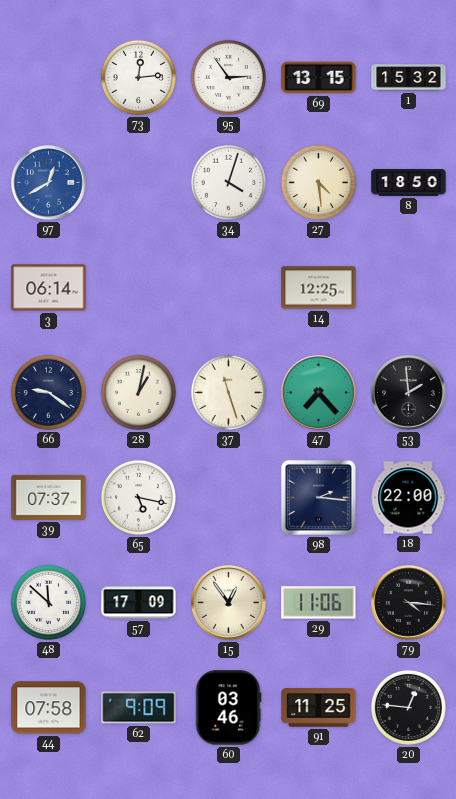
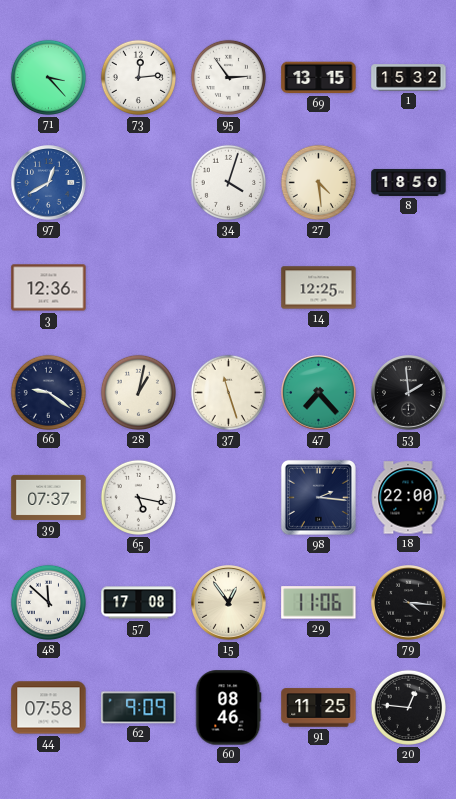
71: none -> 3:23
3: 06:14 -> 12:36
57: 17:09 -> 17:08
60: 03:46 -> 08:46
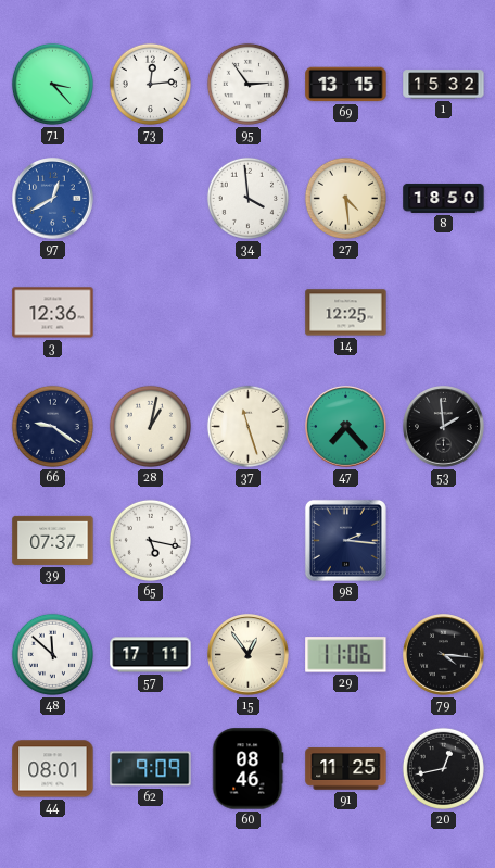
34: 4:03 -> 3:59
18: 22:00 -> none
57: 17:08 -> 17:11
44: 07:58 -> 08:01
20: 12:46 -> 12:43
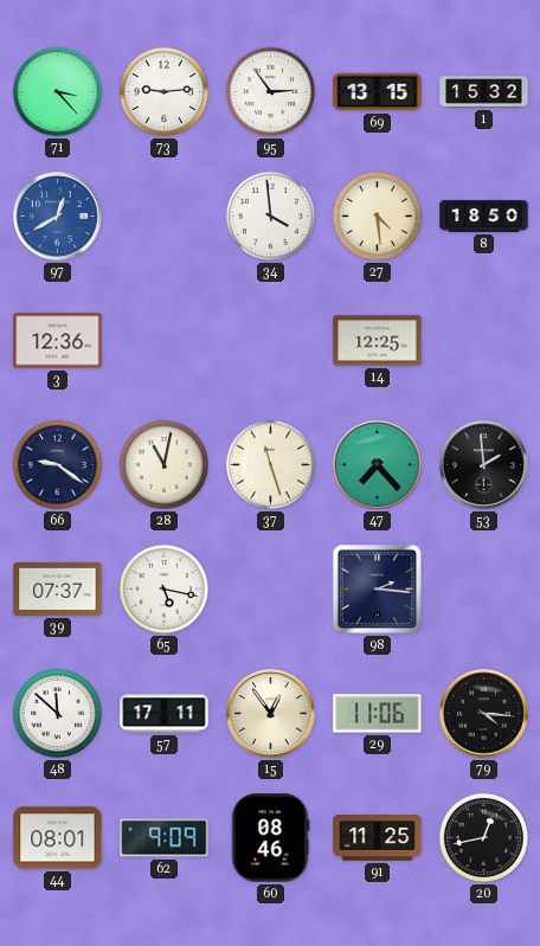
73: 12:14 -> 9:14
28: 1:02 -> 11:02
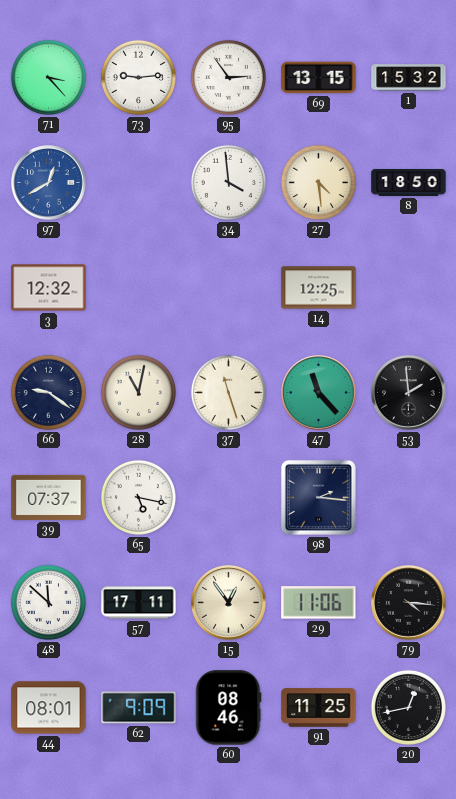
3: 12:36 -> 12:32
47: 7:23 -> 11:23
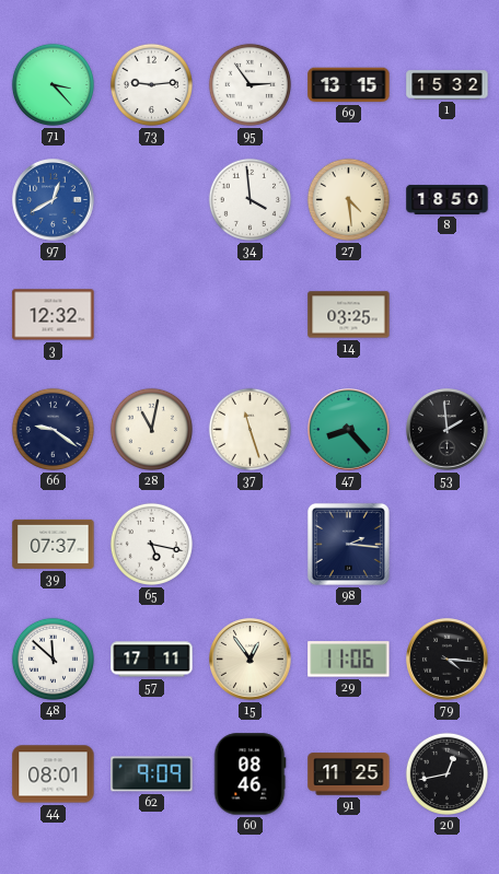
14: 12:25 -> 03:25
47: 11:23 -> 8:23
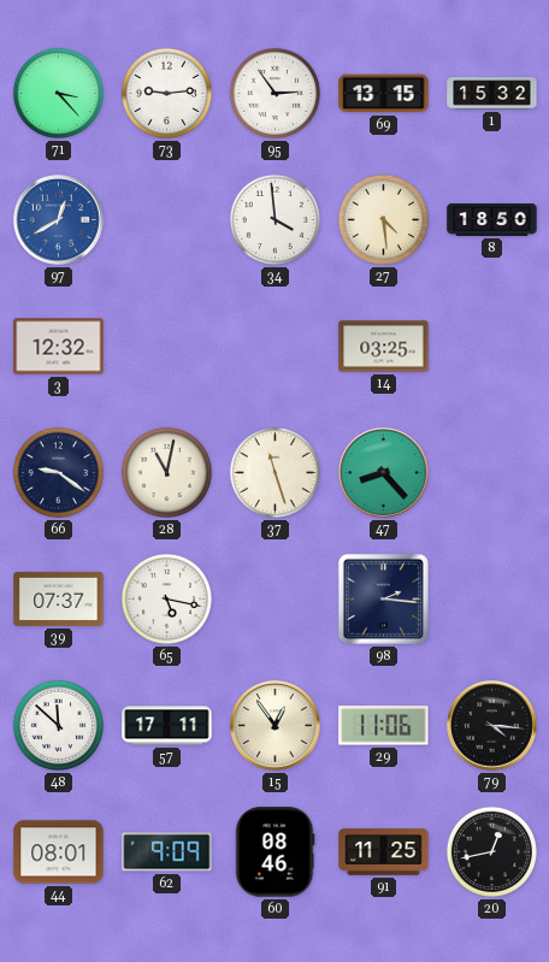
53: 1:59 -> none
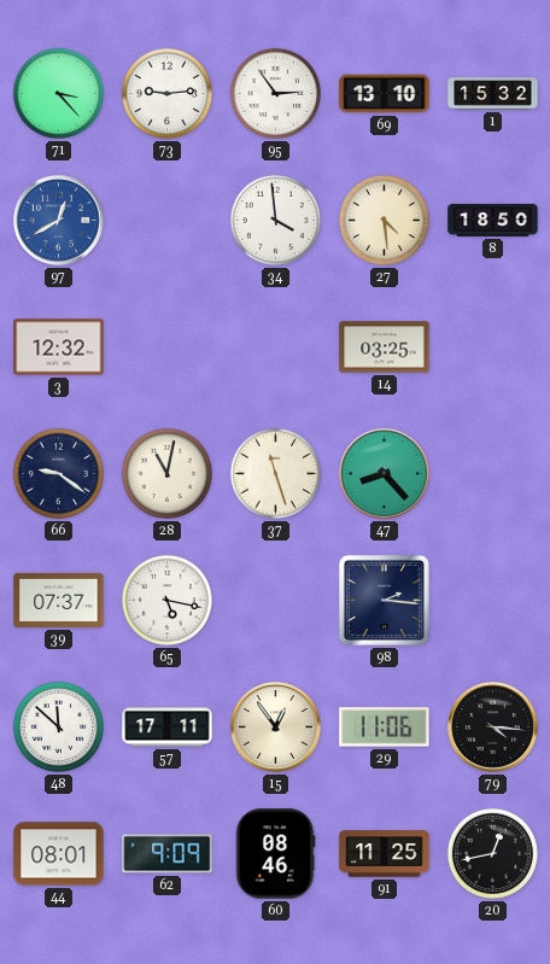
69: 13:15 -> 13:10
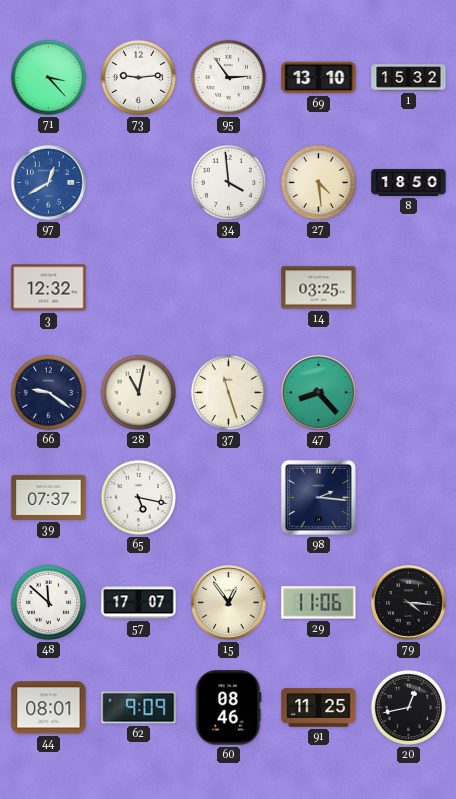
57: 17:11 -> 17:07
